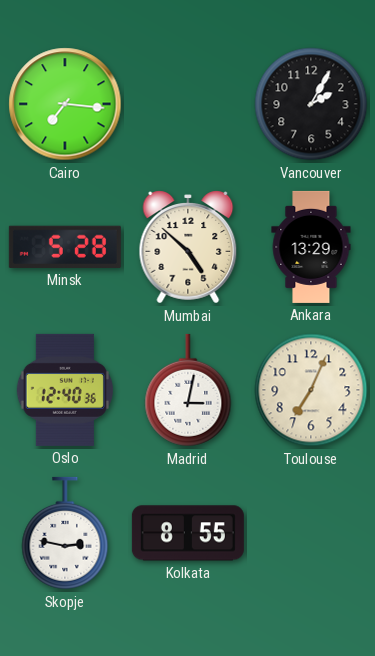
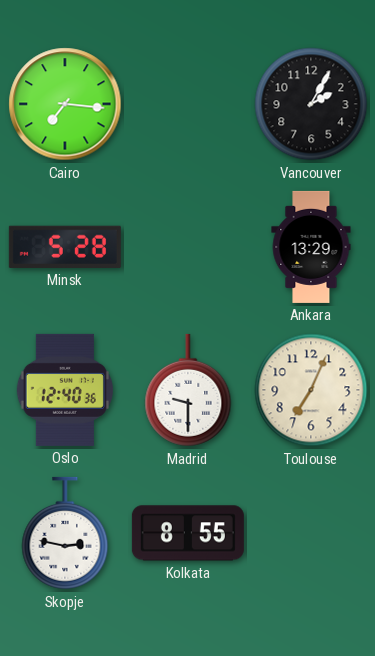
Mumbai: 4:52 -> none
Madrid: 3:02 -> 9:30
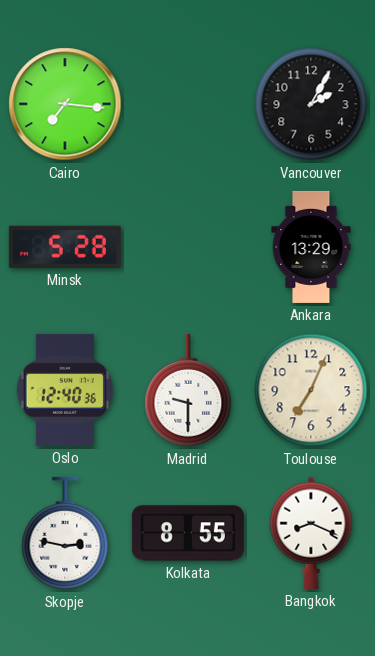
Bangkok: none -> 8:19
